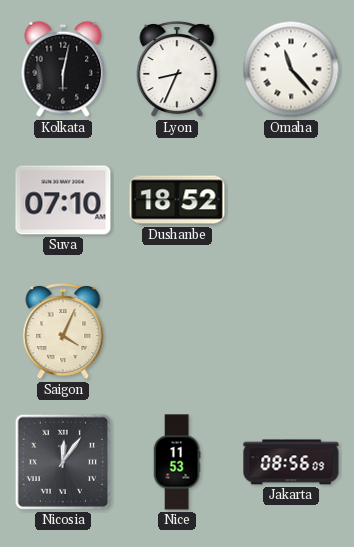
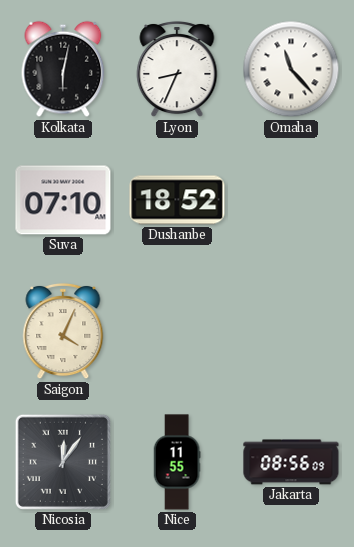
Nice: 11:53 -> 11:55
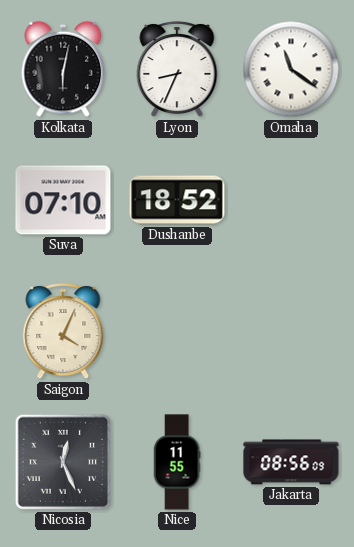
Omaha: 11:23 -> 11:21
Nicosia: 12:06 -> 12:26
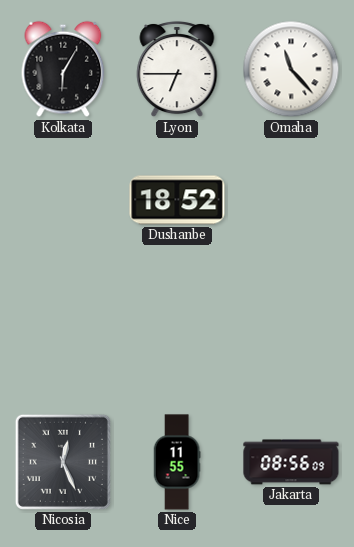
Kolkata: 6:02 -> 6:05
Lyon: 8:34 -> 6:45
Omaha: 11:21 -> 11:23
Suva: 07:10 -> none
Saigon: 4:04 -> none
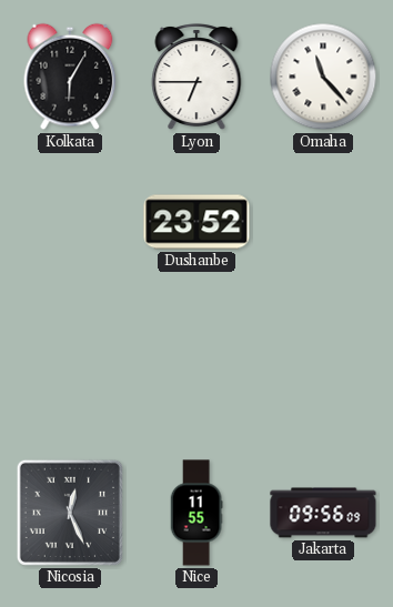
Dushanbe: 18:52 -> 23:52
Jakarta: 08:56 -> 09:56
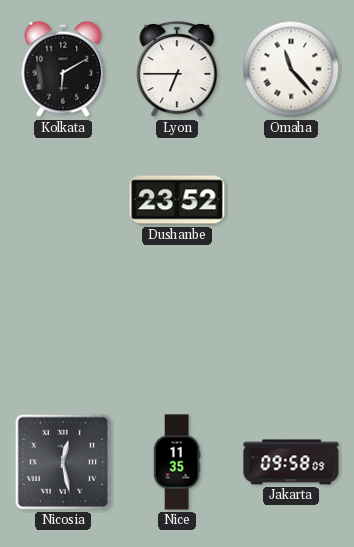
Kolkata: 6:05 -> 6:10
Nicosia: 12:26 -> 12:28
Nice: 11:55 -> 11:35
Jakarta: 09:56 -> 09:58
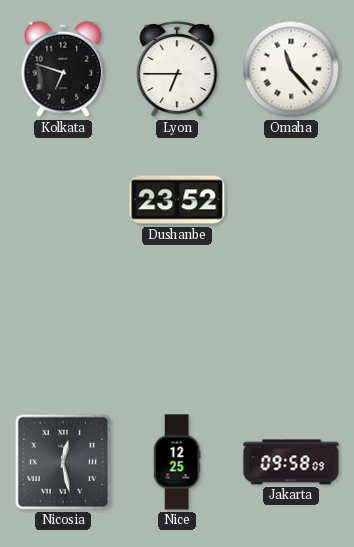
Kolkata: 6:10 -> 6:48
Nice: 11:35 -> 12:25
